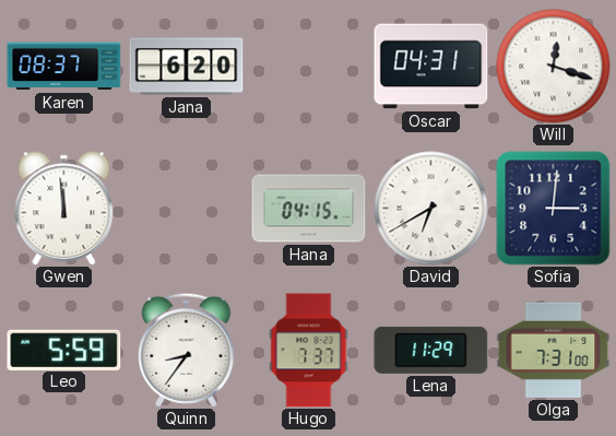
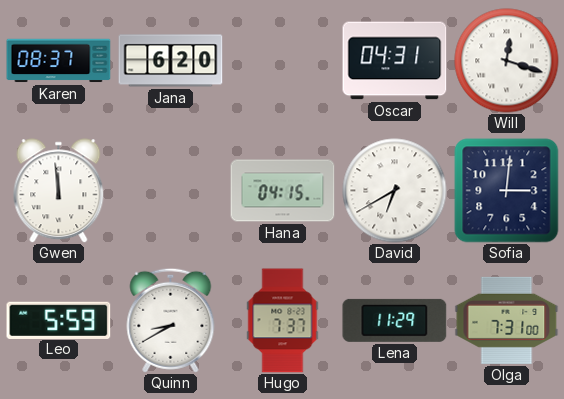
Quinn: 8:36 -> 8:40
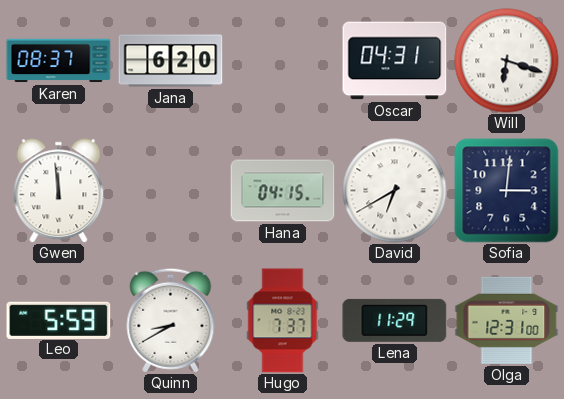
Will: 12:18 -> 6:18
Olga: 7:31 -> 12:31
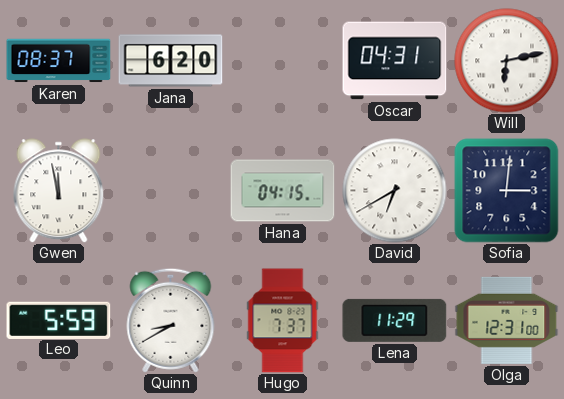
Will: 6:18 -> 6:13
Gwen: 11:59 -> 11:58
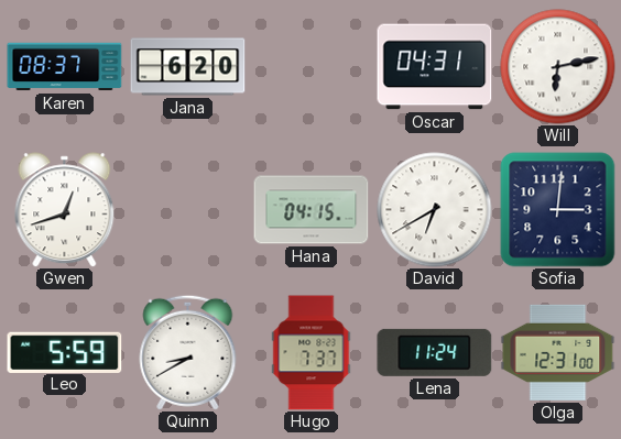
Gwen: 11:58 -> 12:42
Lena: 11:29 -> 11:24
